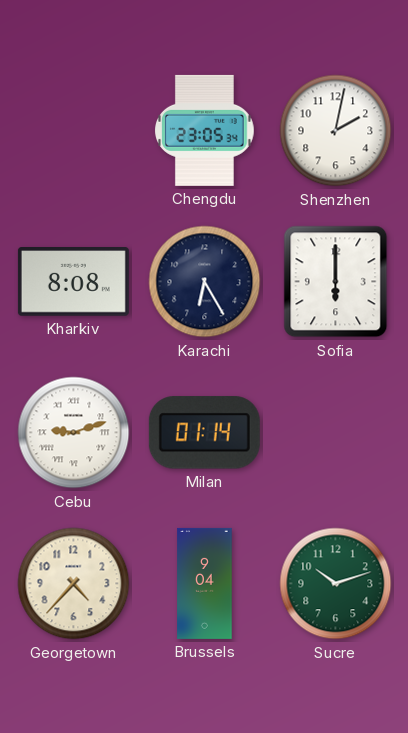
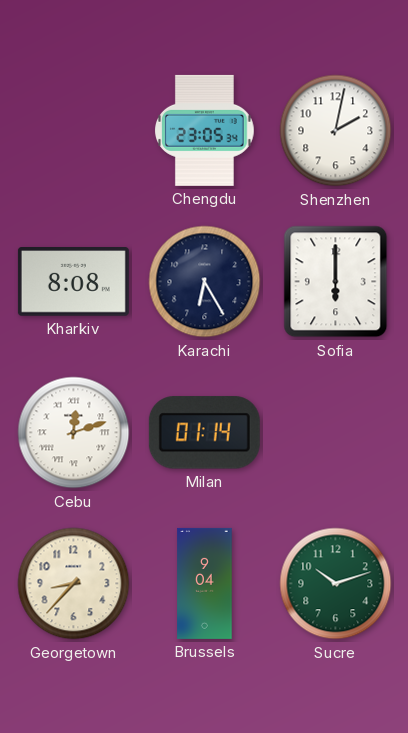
Cebu: 9:12 -> 12:12
Georgetown: 4:37 -> 8:37
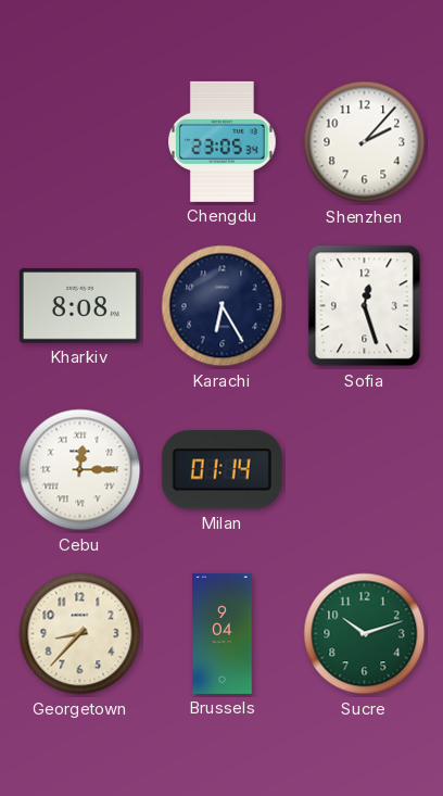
Shenzhen: 2:02 -> 2:07
Sofia: 6:00 -> 12:27
Cebu: 12:12 -> 12:15
